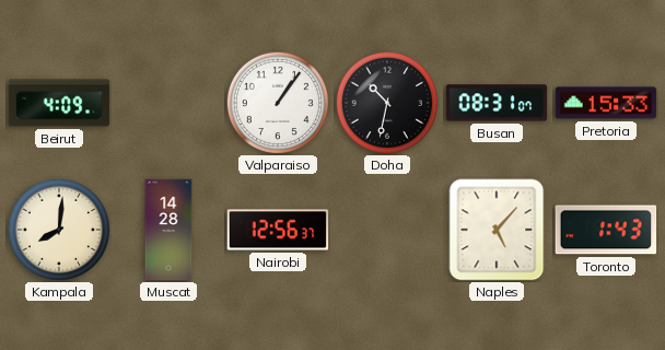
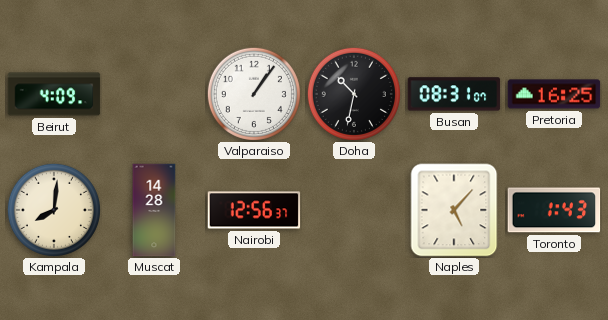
Pretoria: 15:33 -> 16:25
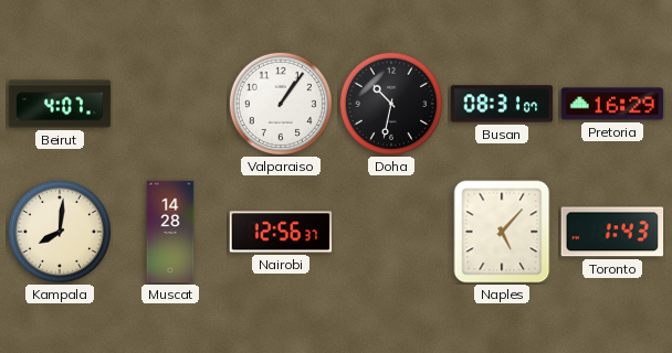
Beirut: 4:09 -> 4:07
Pretoria: 16:25 -> 16:29
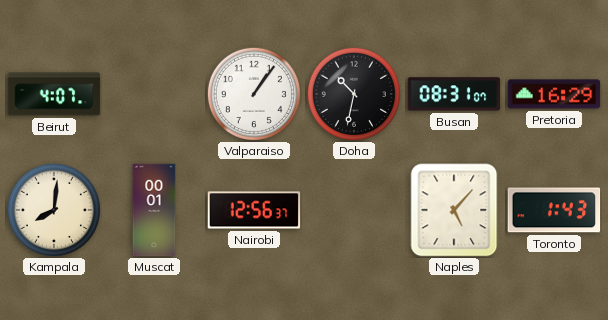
Muscat: 14:28 -> 00:01
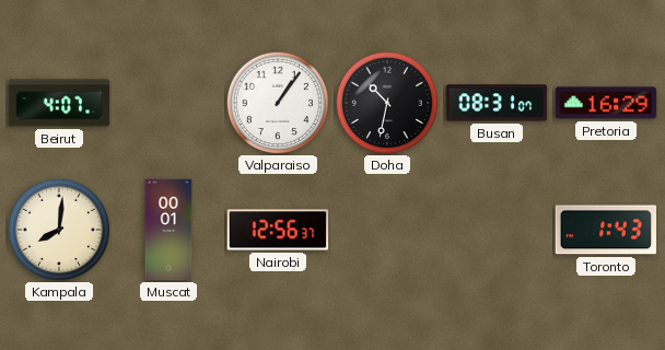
Naples: 5:07 -> none
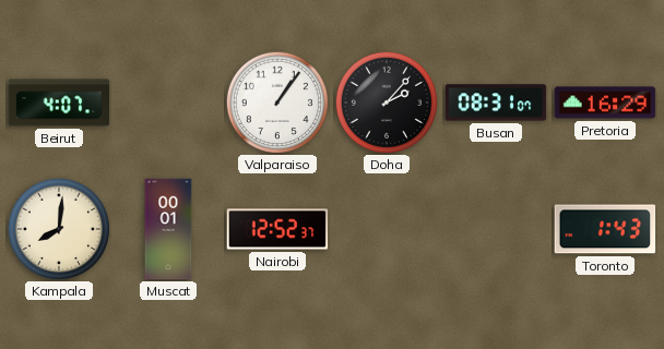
Doha: 10:32 -> 2:07
Nairobi: 12:56 -> 12:52
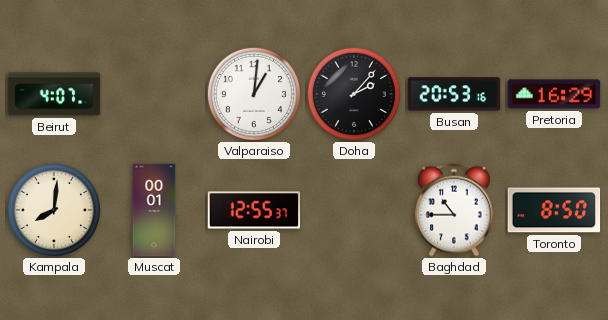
Valparaiso: 1:06 -> 1:01
Busan: 08:31 -> 20:53
Nairobi: 12:52 -> 12:55
Baghdad: none -> 10:45
Toronto: 1:43 -> 8:50
